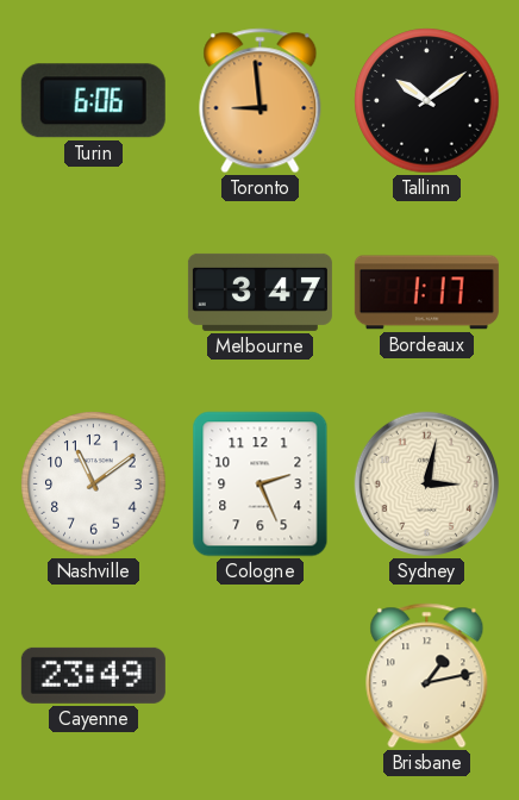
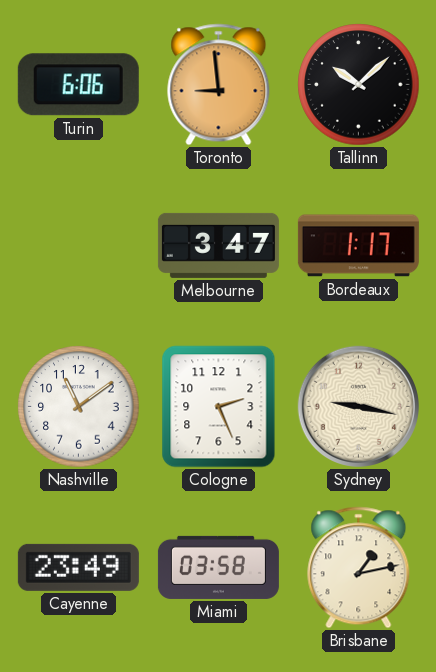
Tallinn: 10:09 -> 10:08
Sydney: 3:02 -> 9:17
Miami: none -> 03:58
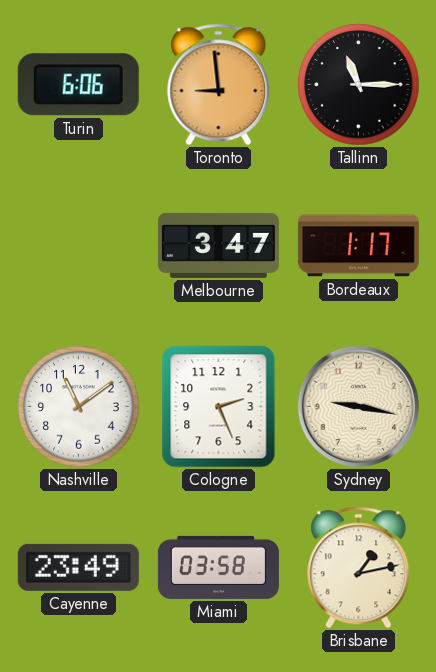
Tallinn: 10:08 -> 11:15
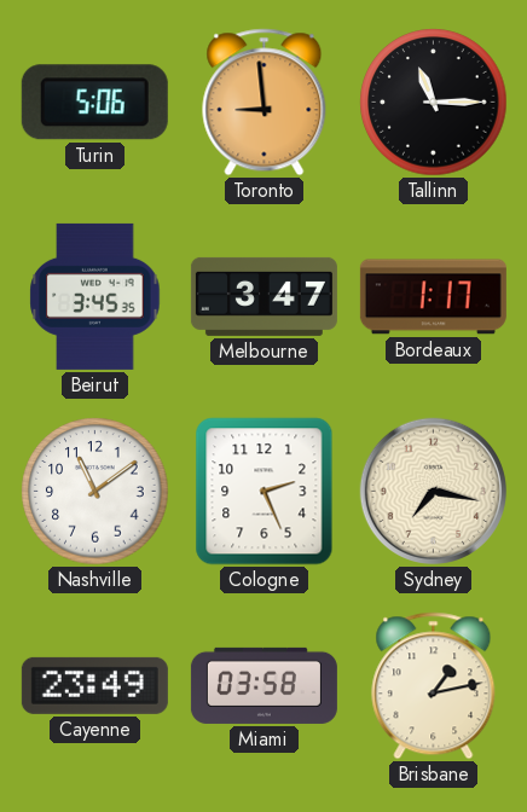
Turin: 6:06 -> 5:06
Beirut: none -> 3:45
Sydney: 9:17 -> 7:17
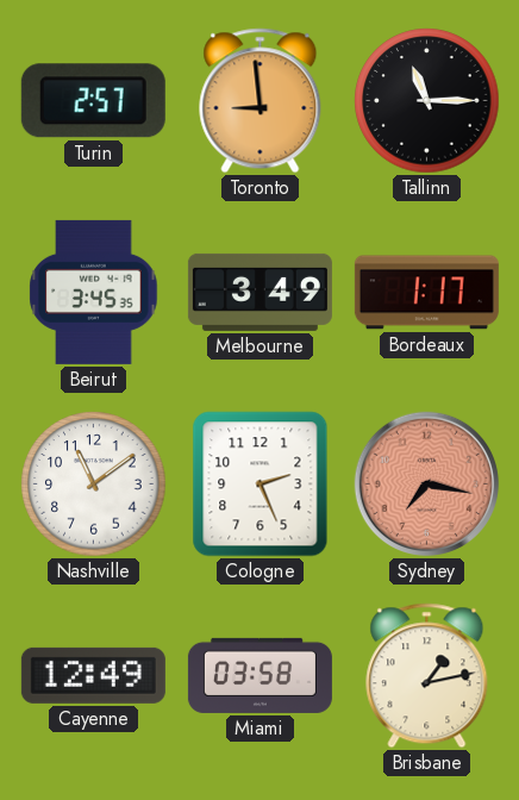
Turin: 5:06 -> 2:57
Melbourne: 3:47 -> 3:49
Sydney dial: cream -> salmon
Cayenne: 23:49 -> 12:49
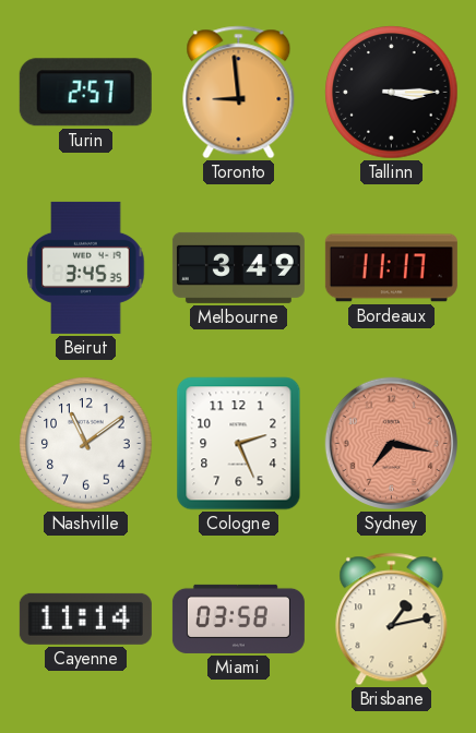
Tallinn: 11:15 -> 3:15
Bordeaux: 1:17 -> 11:17
Cayenne: 12:49 -> 11:14
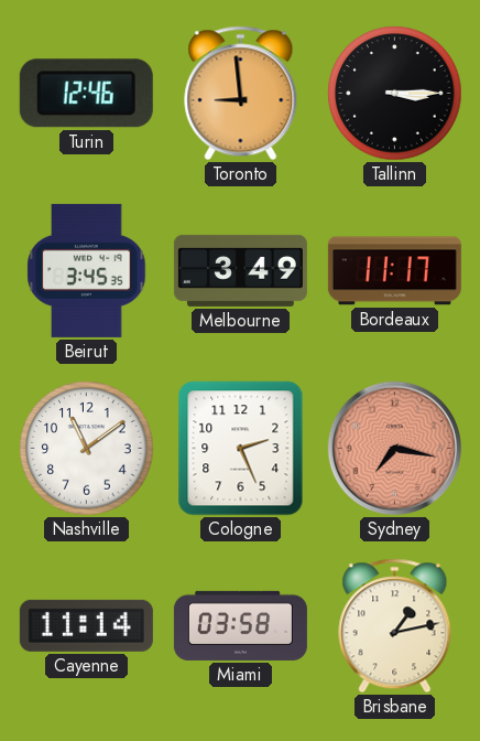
Turin: 2:57 -> 12:46
